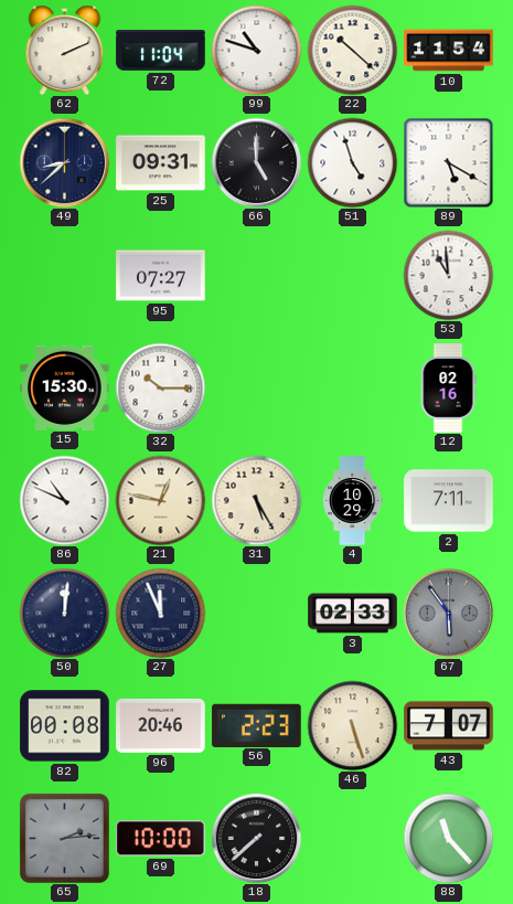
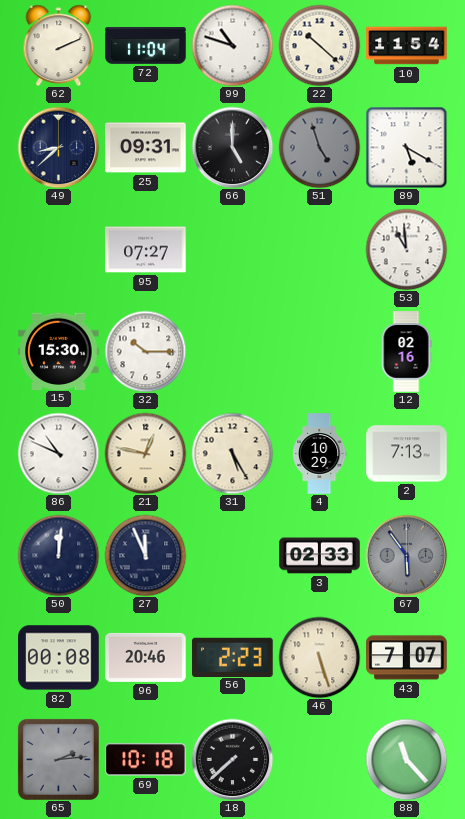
51 dial: white -> grey
2: 7:11 -> 7:13
69: 10:00 -> 10:18
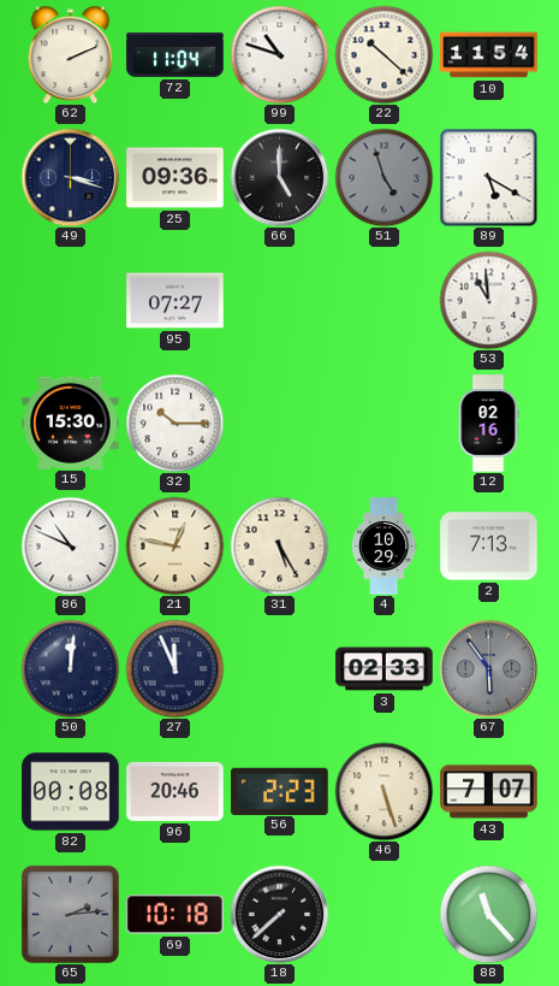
49: 8:38 -> 3:18
25: 09:31 -> 09:36
